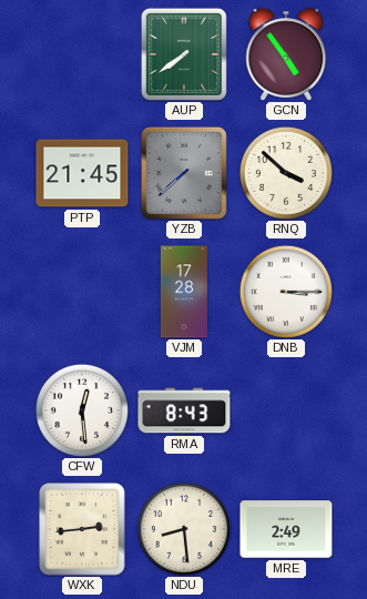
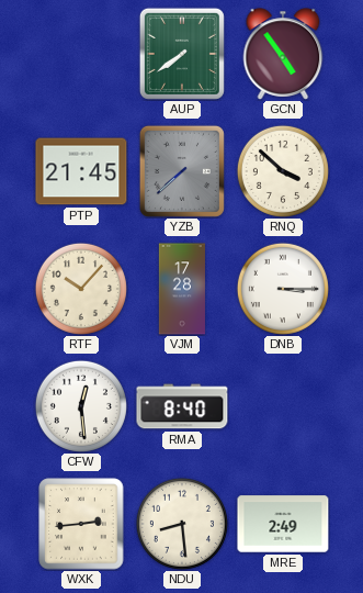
RTF: none -> 10:07
RMA: 8:43 -> 8:40
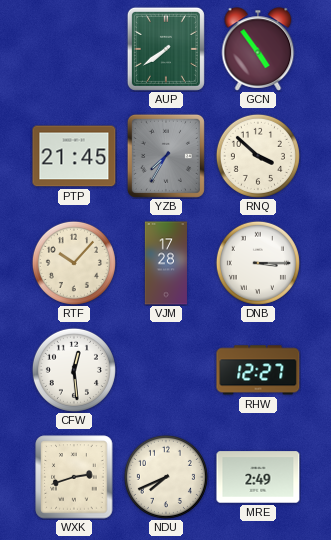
YZB: 7:38 -> 7:35
RMA: 8:40 -> none
RHW: none -> 12:27
WXK: 2:44 -> 2:42
NDU: 8:29 -> 7:41
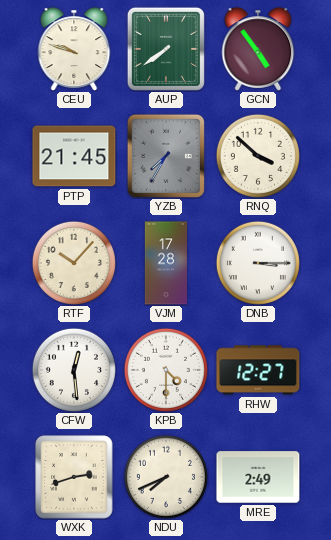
CEU: none -> 9:48
KPB: none -> 4:30
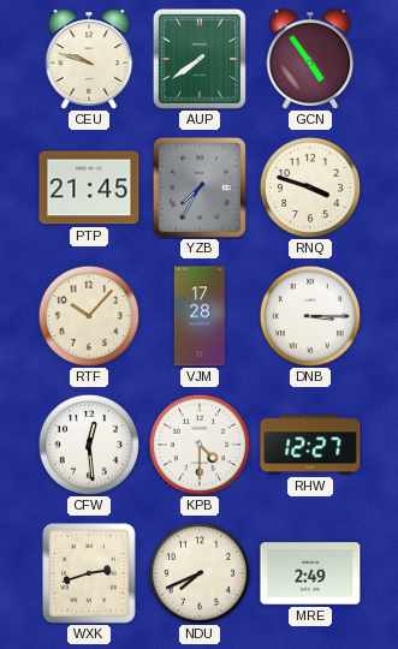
RNQ: 3:52 -> 3:48
